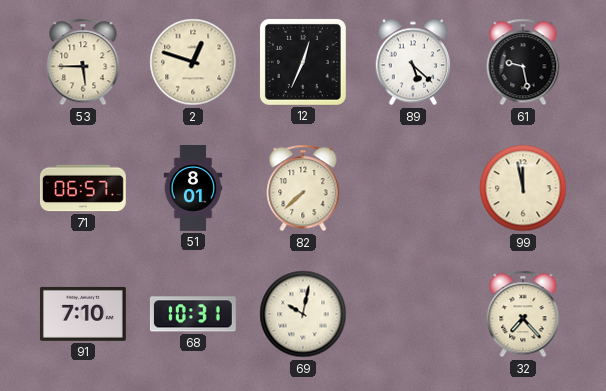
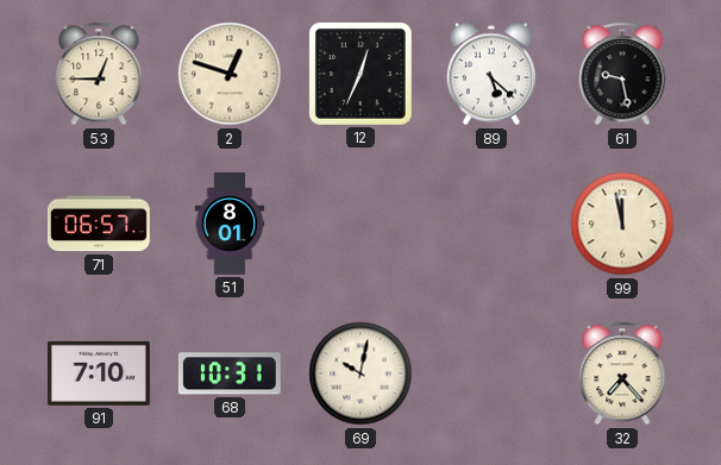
53: 5:45 -> 12:45
82: 7:38 -> none
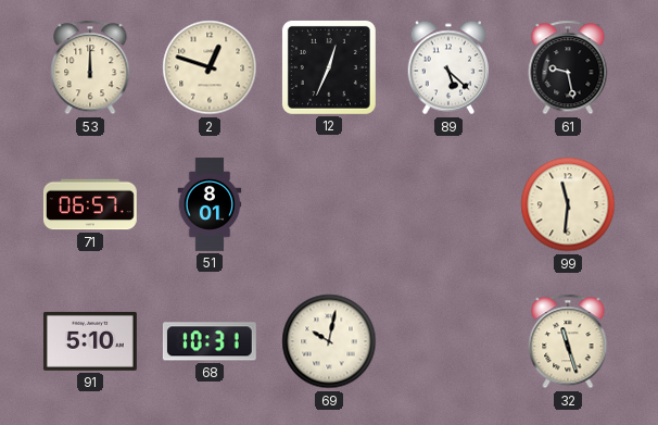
53: 12:45 -> 12:00
99: 11:58 -> 11:31
91: 7:10 -> 5:10
32: 7:23 -> 11:27
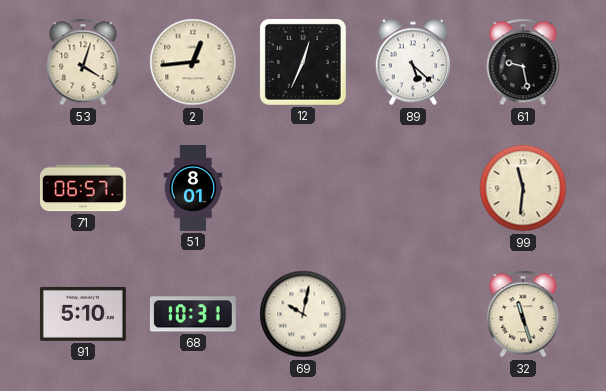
53: 12:00 -> 4:03
2: 12:48 -> 12:44
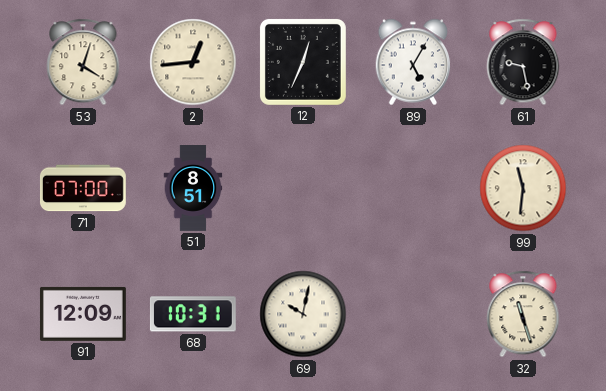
89: 5:22 -> 5:05
71: 06:57 -> 07:00
51: 8:01 -> 8:51
91: 5:10 -> 12:09
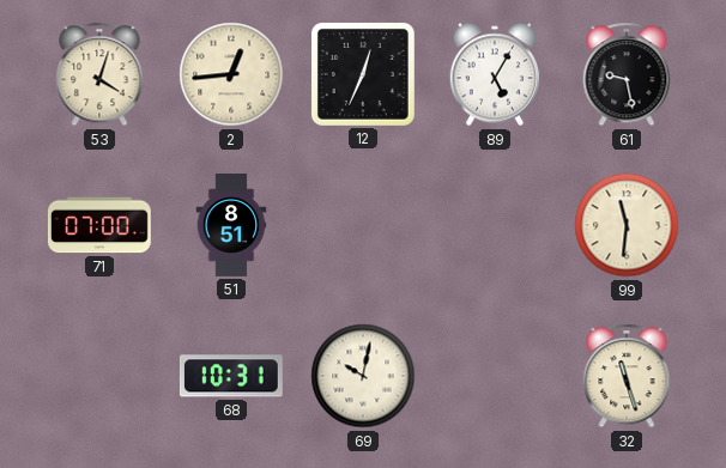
91: 12:09 -> none
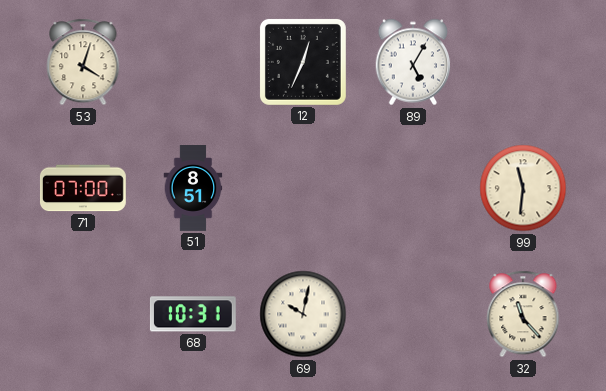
2: 12:44 -> none
61: 9:28 -> none
32: 11:27 -> 11:23
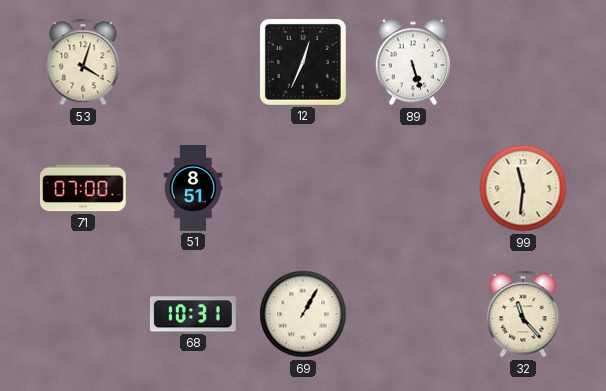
89: 5:05 -> 5:27
69: 10:02 -> 1:05
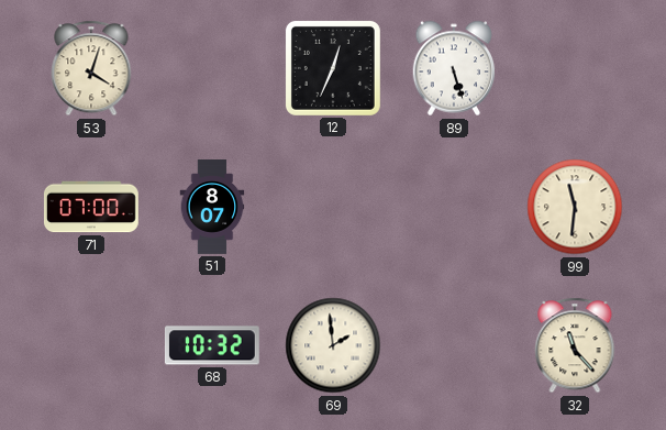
51: 8:51 -> 8:07
68: 10:31 -> 10:32
69: 1:05 -> 1:59
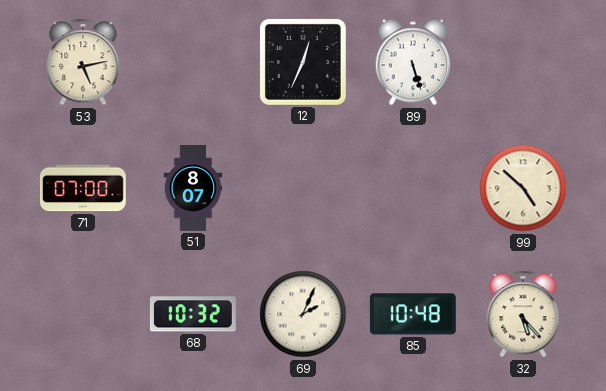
53: 4:03 -> 5:13
99: 11:31 -> 4:52
69: 1:59 -> 2:04
85: none -> 10:48
32: 11:23 -> 5:23
